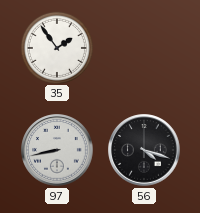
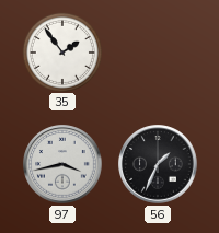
97: 8:43 -> 3:43
56: 4:18 -> 1:34
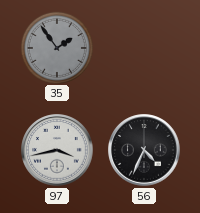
35 dial: white -> grey
56: 1:34 -> 4:34
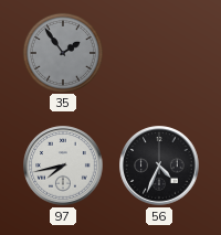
97: 3:43 -> 7:43
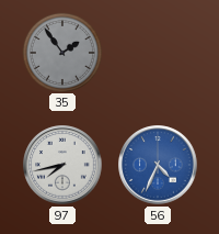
56 dial: black -> blue
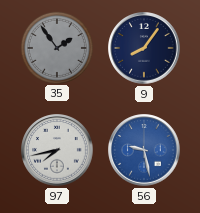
9: none -> 8:06
56: 4:34 -> 9:28
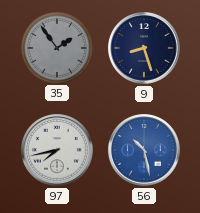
9: 8:06 -> 8:27
56: 9:28 -> 10:28
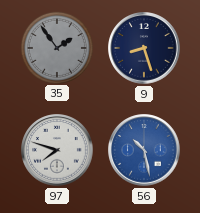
97: 7:43 -> 7:48
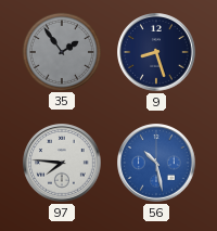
97: 7:48 -> 7:46
